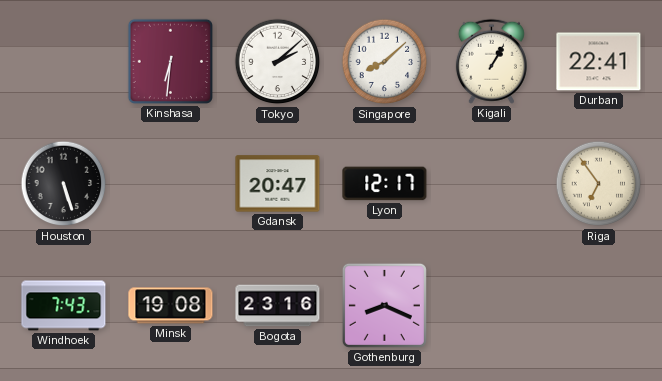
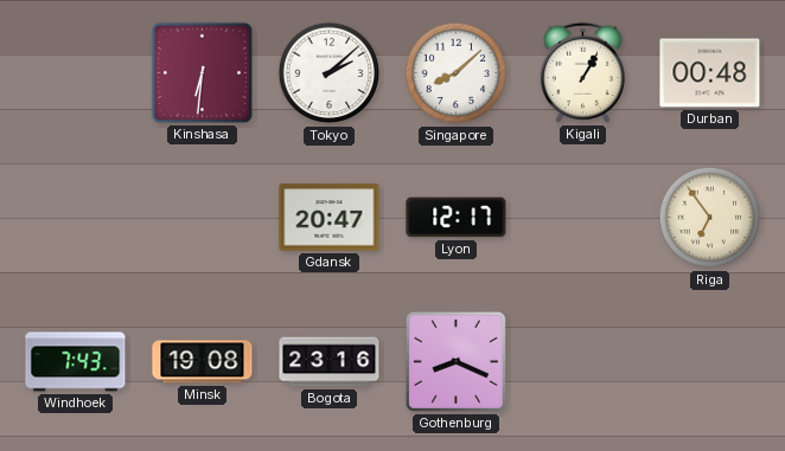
Durban: 22:41 -> 00:48
Houston: 5:27 -> none
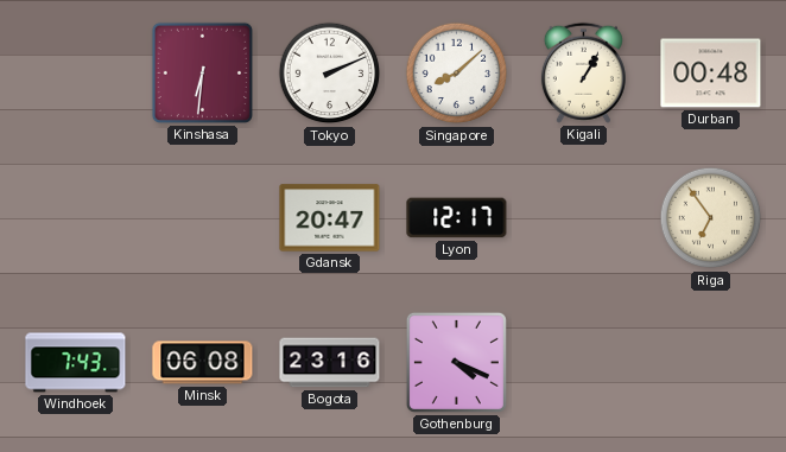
Tokyo: 2:08 -> 2:11
Minsk: 19:08 -> 06:08
Gothenburg: 8:19 -> 4:19
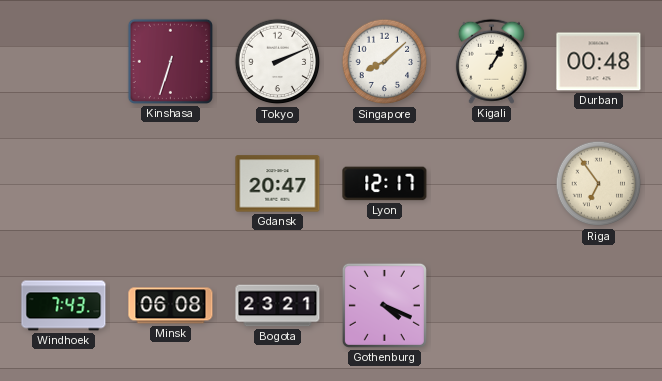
Kinshasa: 6:31 -> 6:33
Bogota: 23:16 -> 23:21
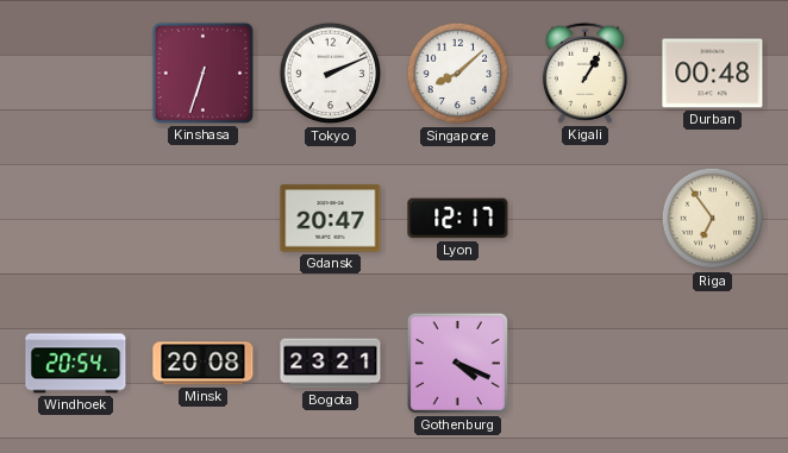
Windhoek: 7:43 -> 20:54
Minsk: 06:08 -> 20:08
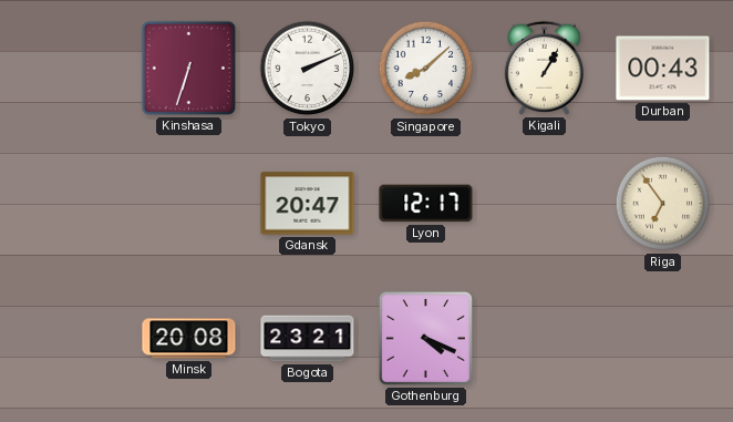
Durban: 00:48 -> 00:43
Windhoek: 20:54 -> none
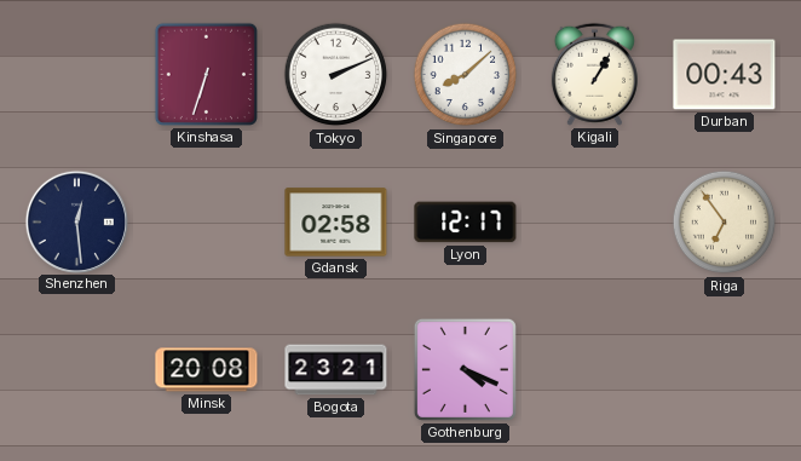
Shenzhen: none -> 12:29
Gdansk: 20:47 -> 02:58
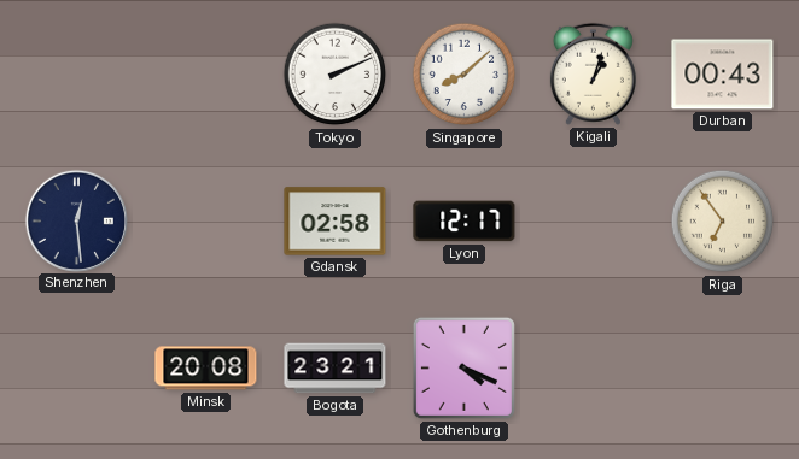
Kinshasa: 6:33 -> none
Kigali: 1:05 -> 1:03
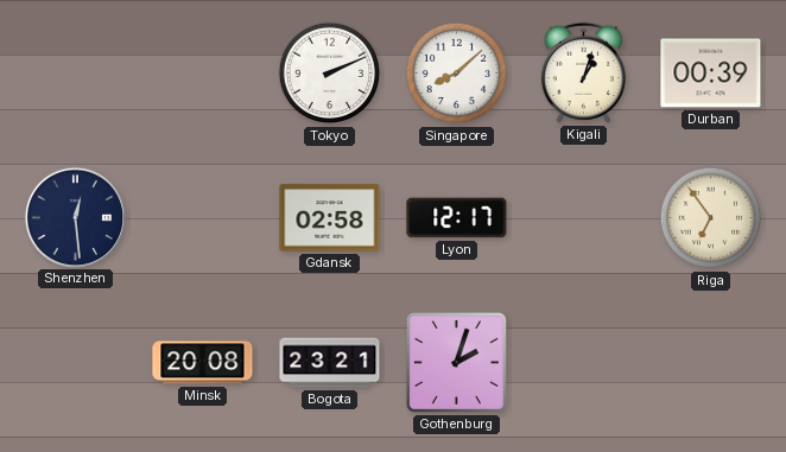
Durban: 00:43 -> 00:39
Gothenburg: 4:19 -> 2:03
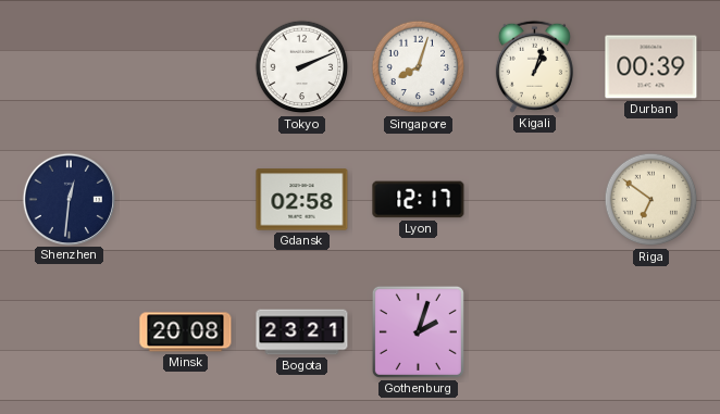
Singapore: 8:08 -> 8:03
Shenzhen: 12:29 -> 12:31
Riga: 6:54 -> 6:51
